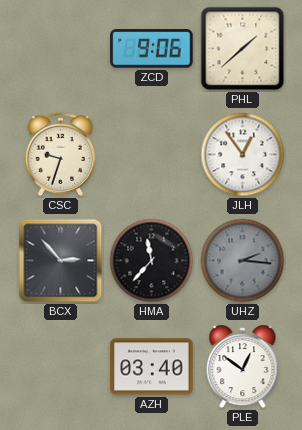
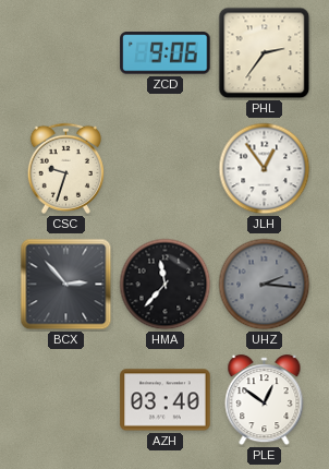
PHL: 1:38 -> 2:36
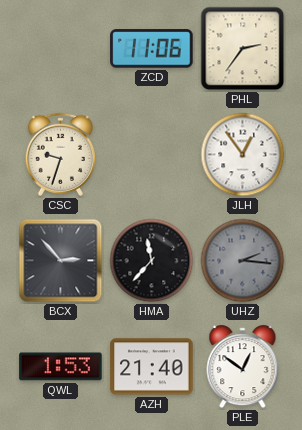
ZCD: 9:06 -> 11:06
QWL: none -> 1:53
AZH: 03:40 -> 21:40
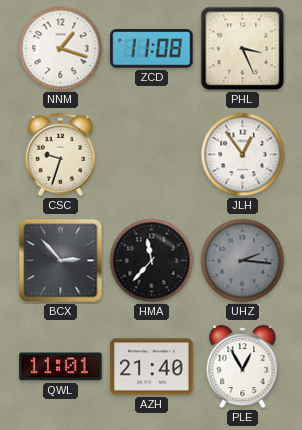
NNM: none -> 1:18
ZCD: 11:06 -> 11:08
PHL: 2:36 -> 3:26
QWL: 1:53 -> 11:01
PLE: 12:51 -> 12:55
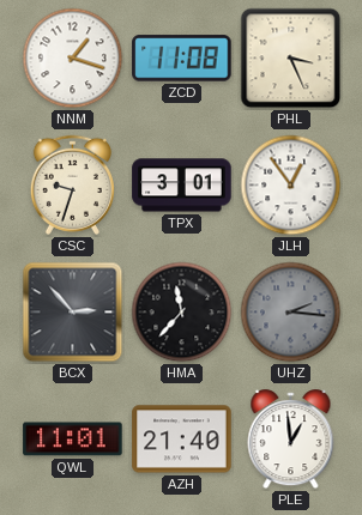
TPX: none -> 3:01
PLE: 12:55 -> 12:59
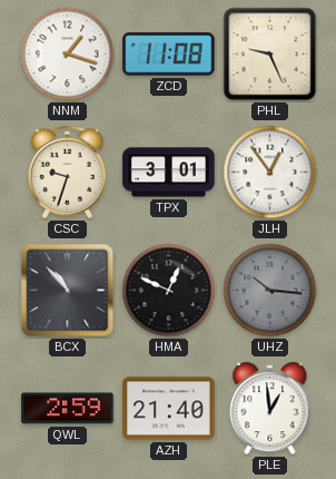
PHL: 3:26 -> 9:26
BCX: 2:53 -> 10:53
HMA: 11:37 -> 12:49
UHZ: 2:16 -> 10:16
QWL: 11:01 -> 2:59
